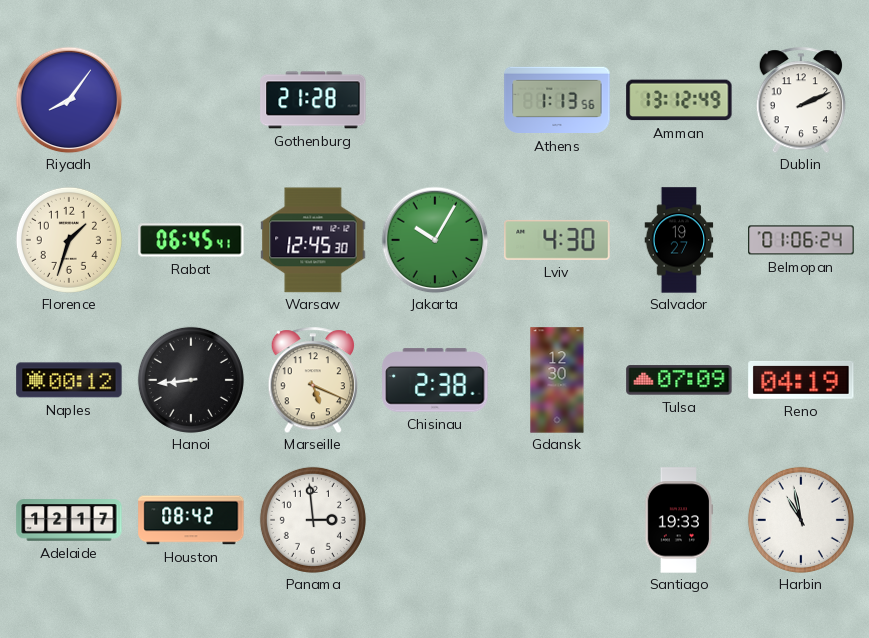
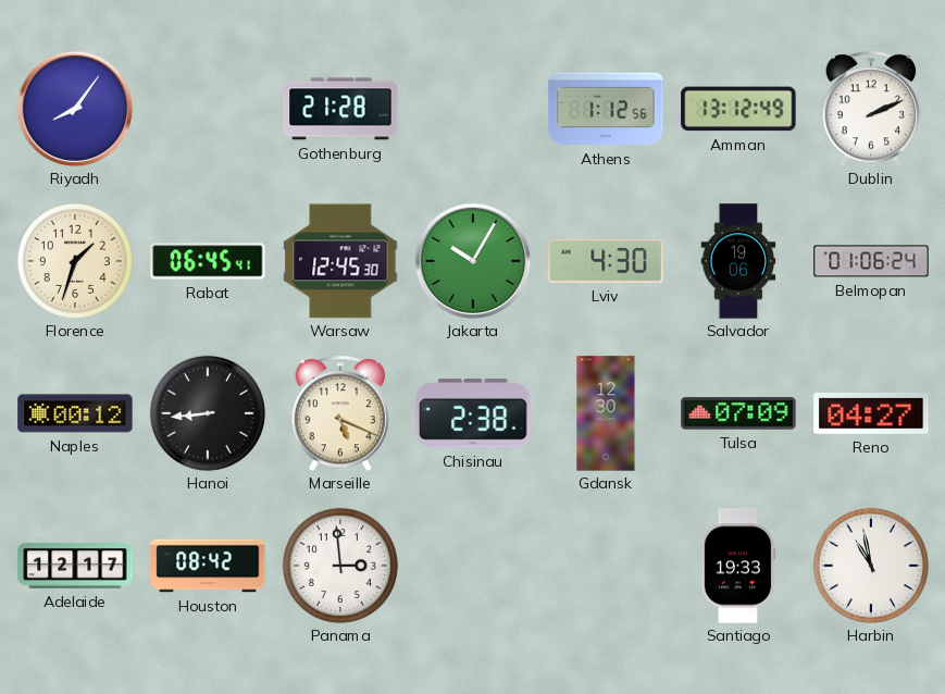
Athens: 1:13 -> 1:12
Salvador: 19:27 -> 19:06
Reno: 04:19 -> 04:27
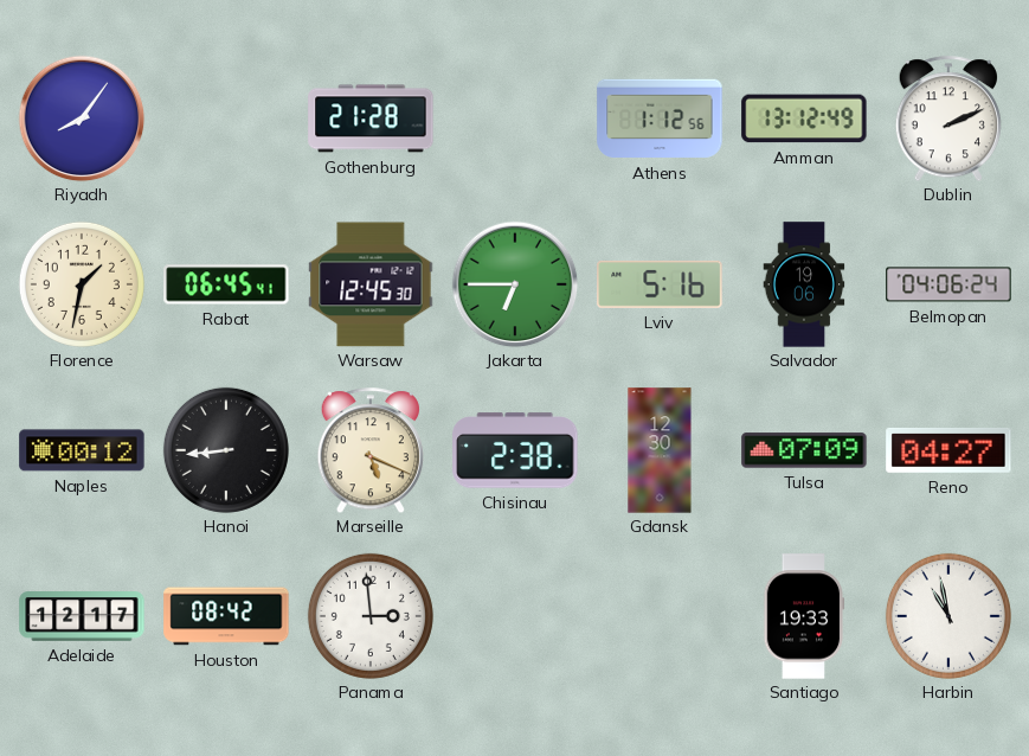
Florence: 1:33 -> 1:32
Jakarta: 10:05 -> 6:45
Lviv: 4:30 -> 5:16
Belmopan: 01:06 -> 04:06
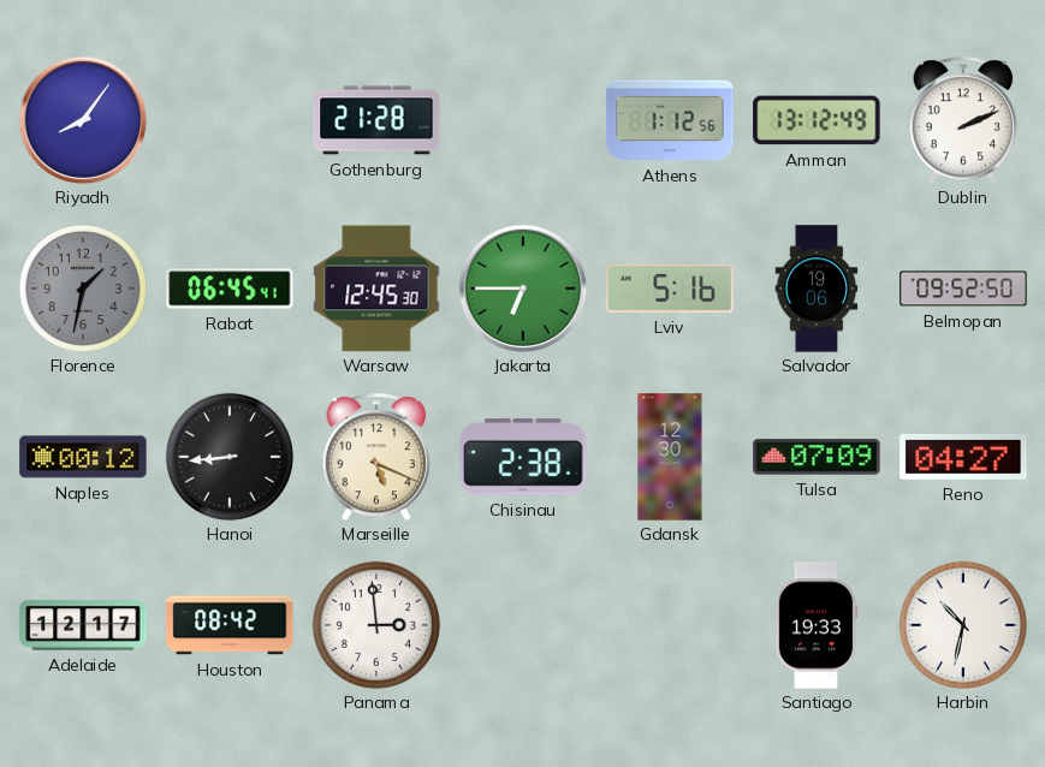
Florence dial: cream -> grey
Belmopan: 04:06 -> 09:52
Harbin: 10:58 -> 10:32
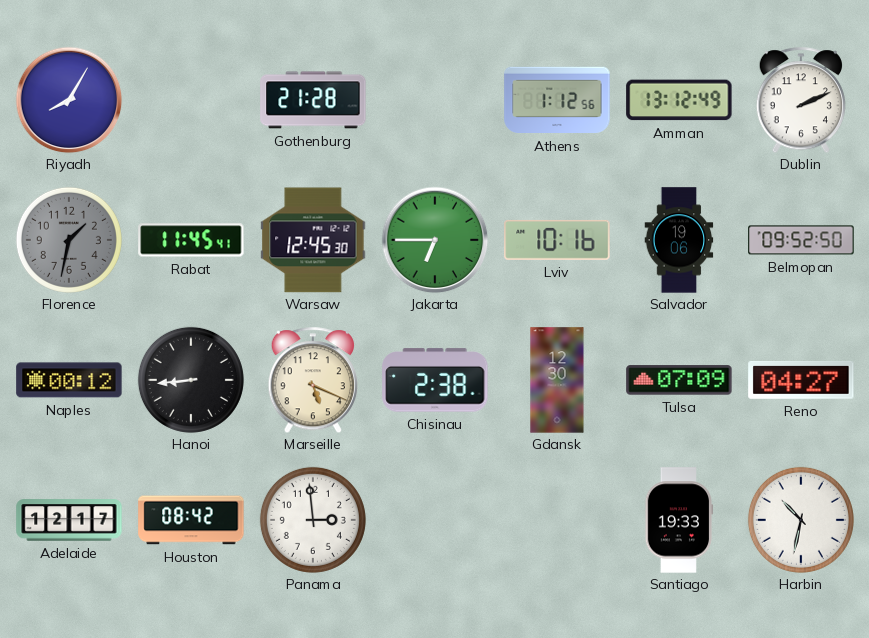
Riyadh: 8:06 -> 8:05
Rabat: 06:45 -> 11:45
Lviv: 5:16 -> 10:16
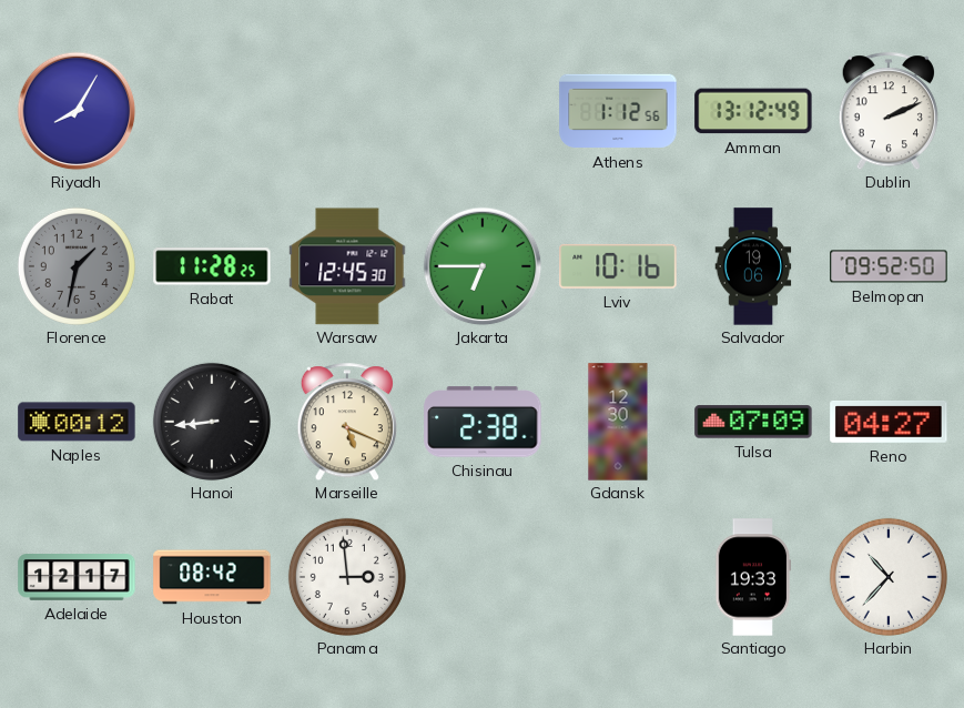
Gothenburg: 21:28 -> none
Rabat: 11:45 -> 11:28
Harbin: 10:32 -> 10:37
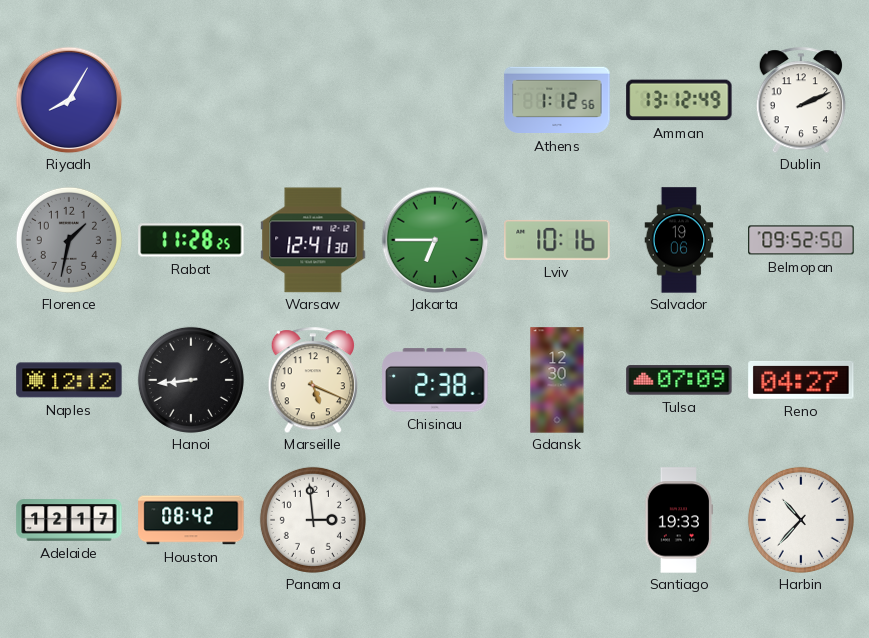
Warsaw: 12:45 -> 12:41
Naples: 00:12 -> 12:12
